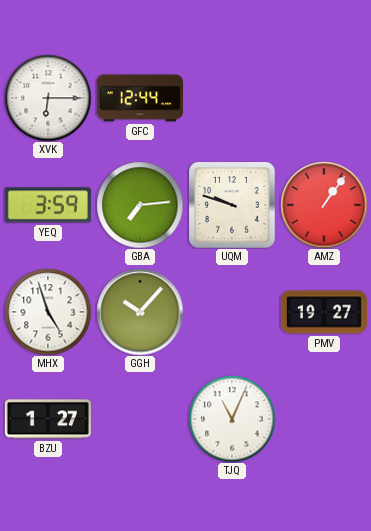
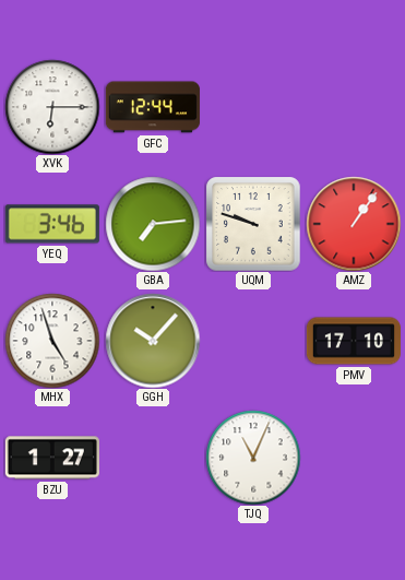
YEQ: 3:59 -> 3:46
PMV: 19:27 -> 17:10
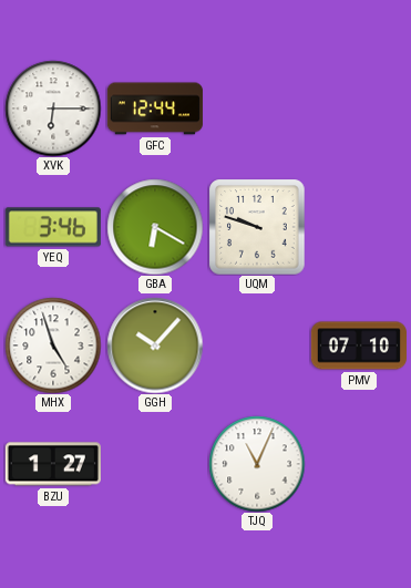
GBA: 7:14 -> 6:20
AMZ: 1:06 -> none
PMV: 17:10 -> 07:10
